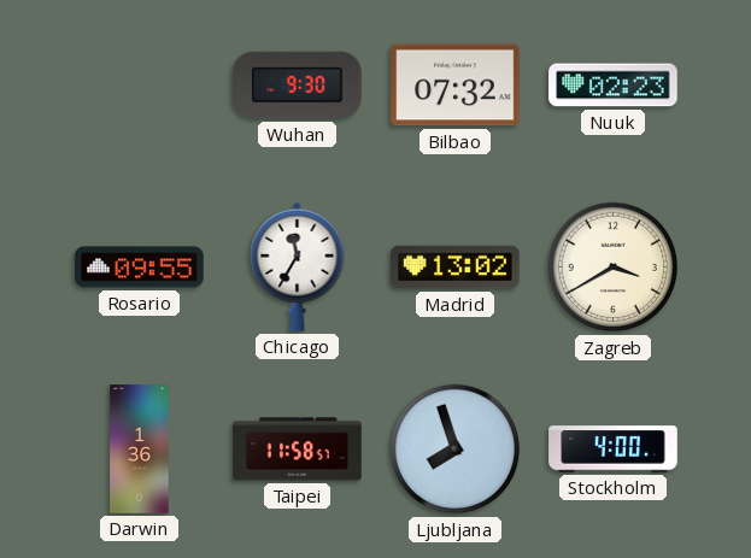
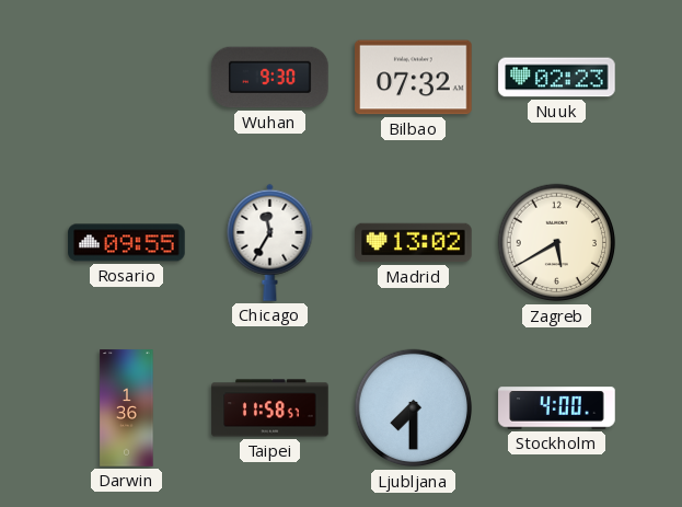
Zagreb: 3:40 -> 5:40
Ljubljana: 7:57 -> 7:30
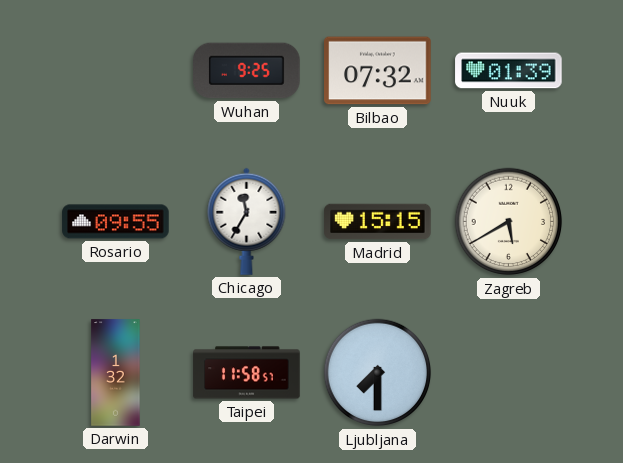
Wuhan: 9:30 -> 9:25
Nuuk: 02:23 -> 01:39
Madrid: 13:02 -> 15:15
Darwin: 1:36 -> 1:32
Stockholm: 4:00 -> none
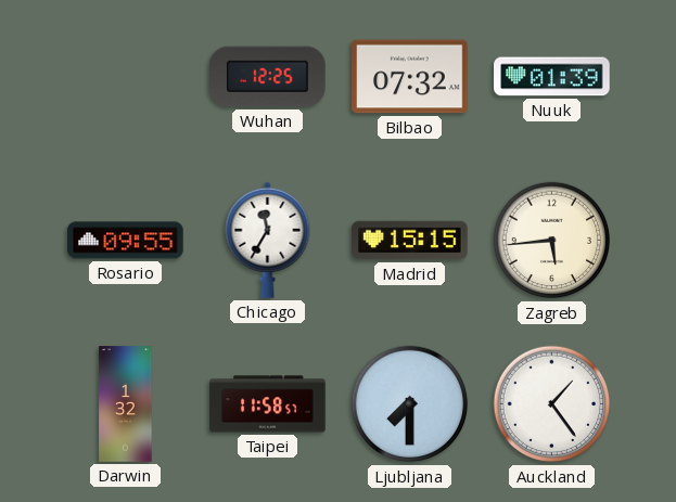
Wuhan: 9:25 -> 12:25
Zagreb: 5:40 -> 5:44
Auckland: none -> 1:24
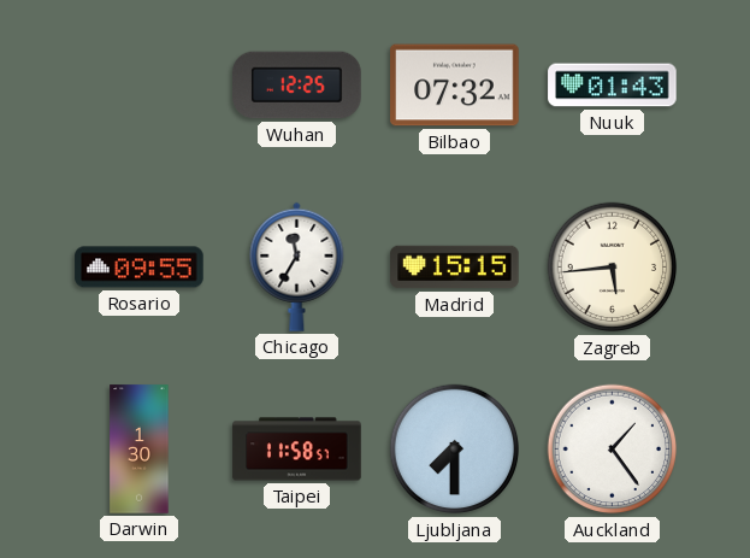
Nuuk: 01:39 -> 01:43
Darwin: 1:32 -> 1:30
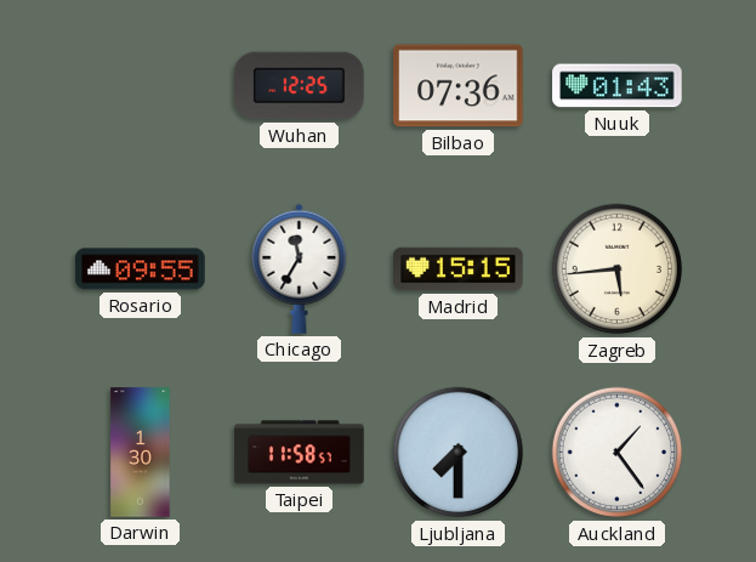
Bilbao: 07:32 -> 07:36
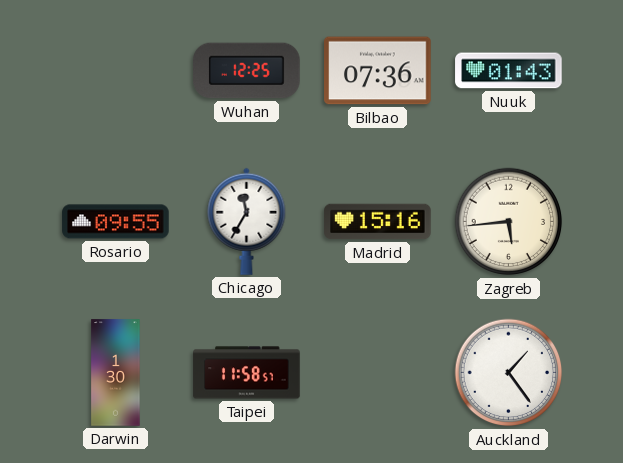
Madrid: 15:15 -> 15:16
Ljubljana: 7:30 -> none
